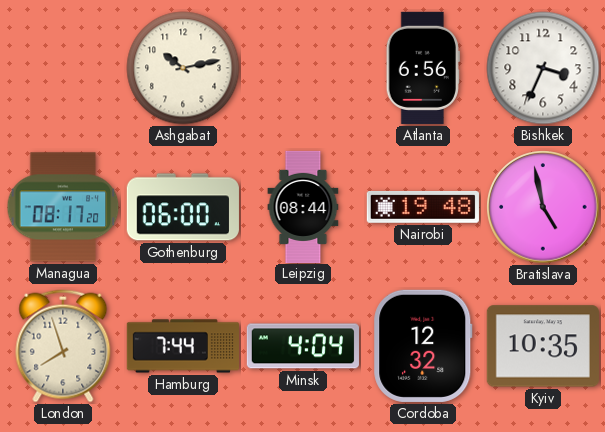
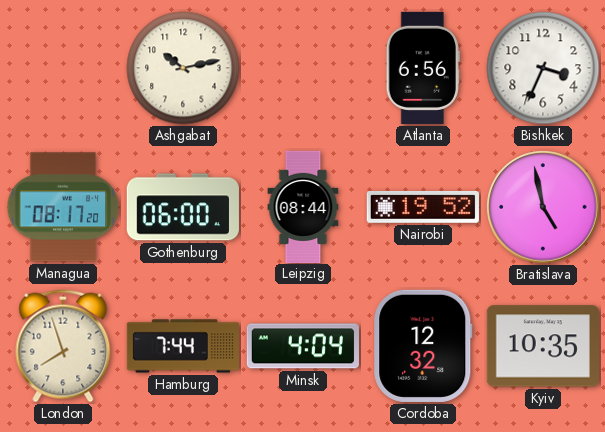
Nairobi: 19:48 -> 19:52
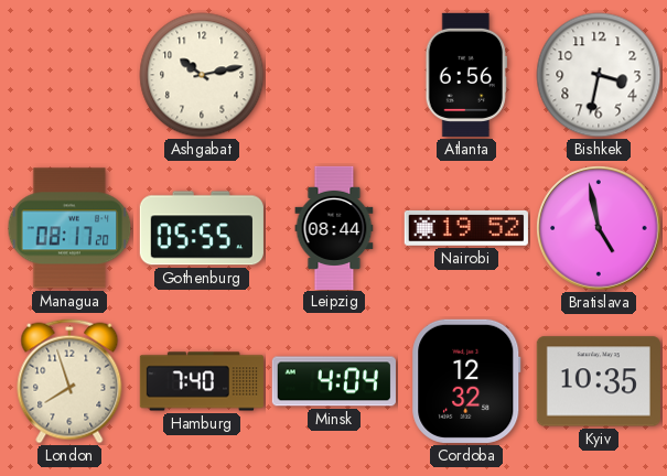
Bishkek: 3:34 -> 3:32
Gothenburg: 06:00 -> 05:55
Hamburg: 7:44 -> 7:40
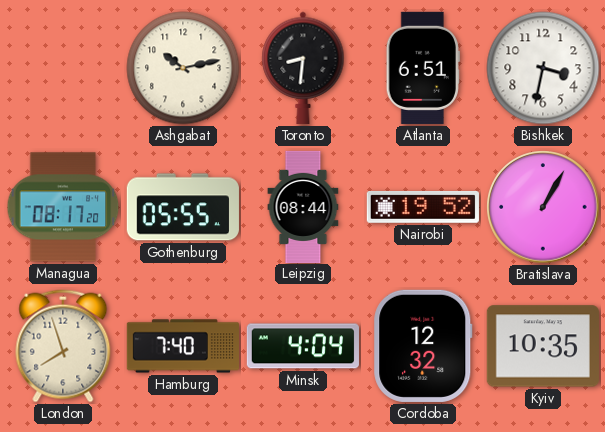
Toronto: none -> 8:31
Atlanta: 6:56 -> 6:51
Bratislava: 4:58 -> 1:05
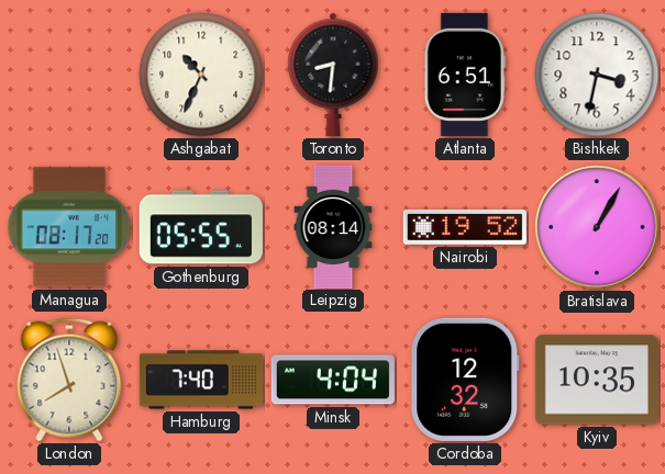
Ashgabat: 10:13 -> 10:34
Leipzig: 08:44 -> 08:14
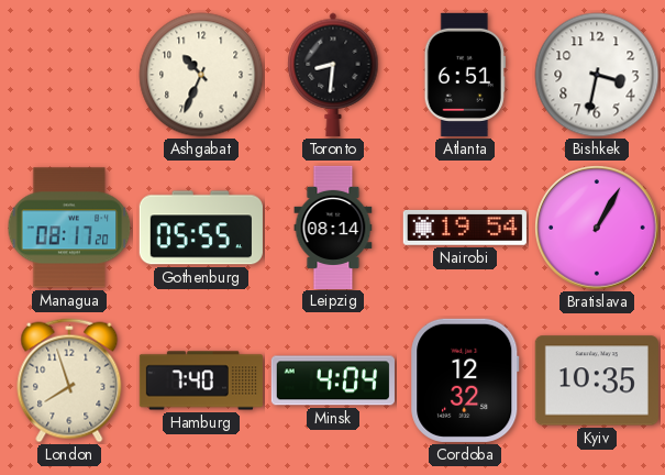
Nairobi: 19:52 -> 19:54
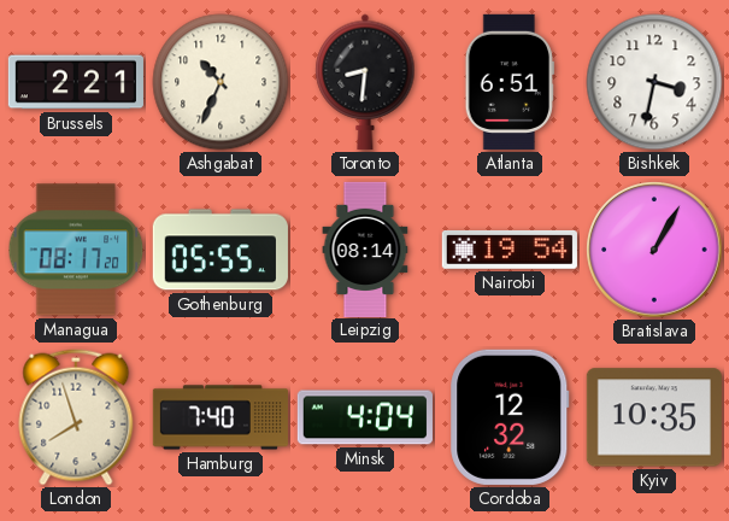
Brussels: none -> 2:21
